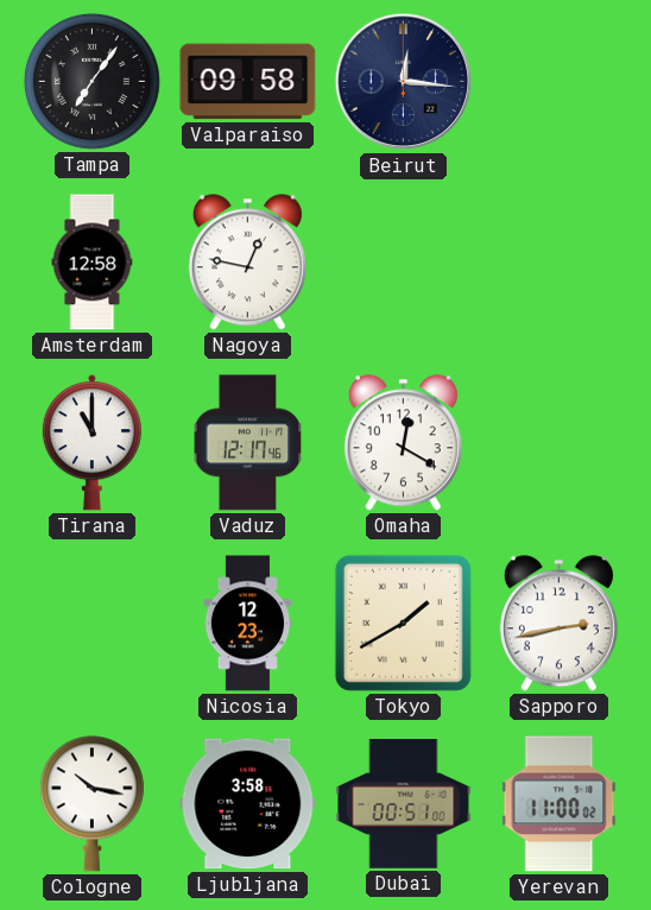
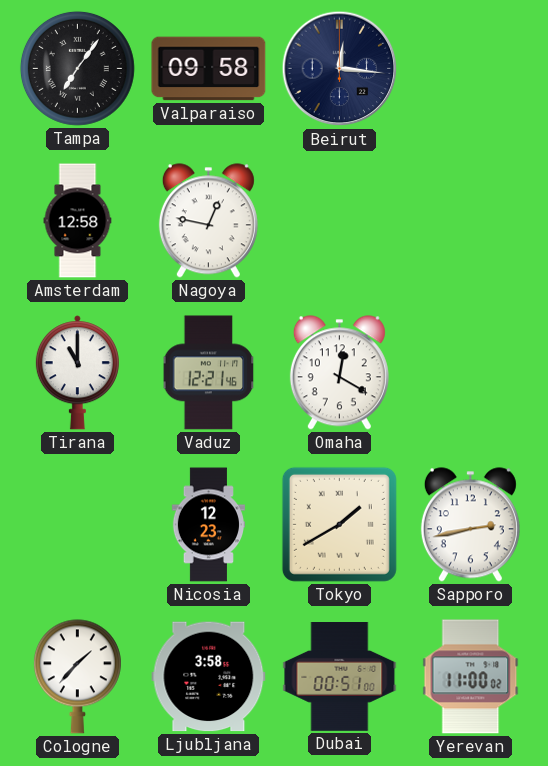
Vaduz: 12:17 -> 12:21
Cologne: 10:17 -> 1:37
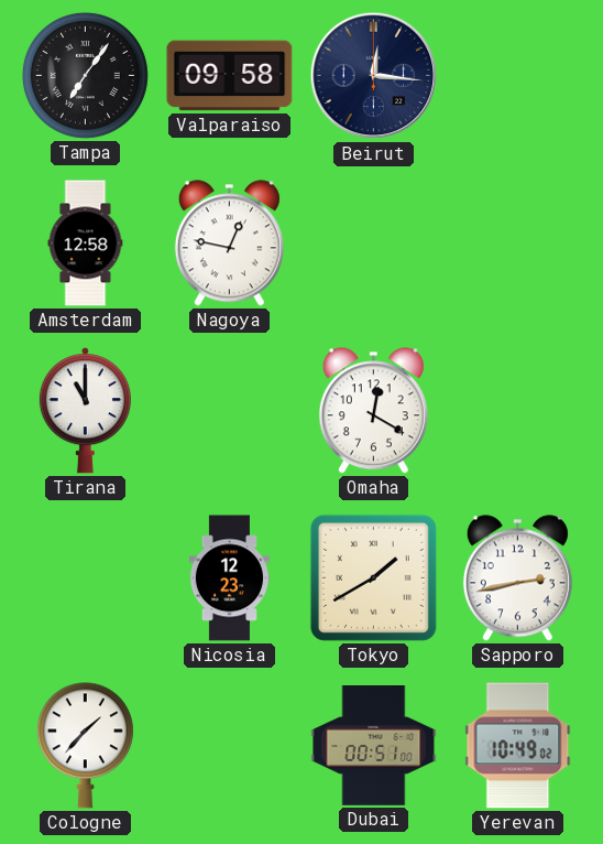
Vaduz: 12:21 -> none
Ljubljana: 3:58 -> none
Yerevan: 11:00 -> 10:49
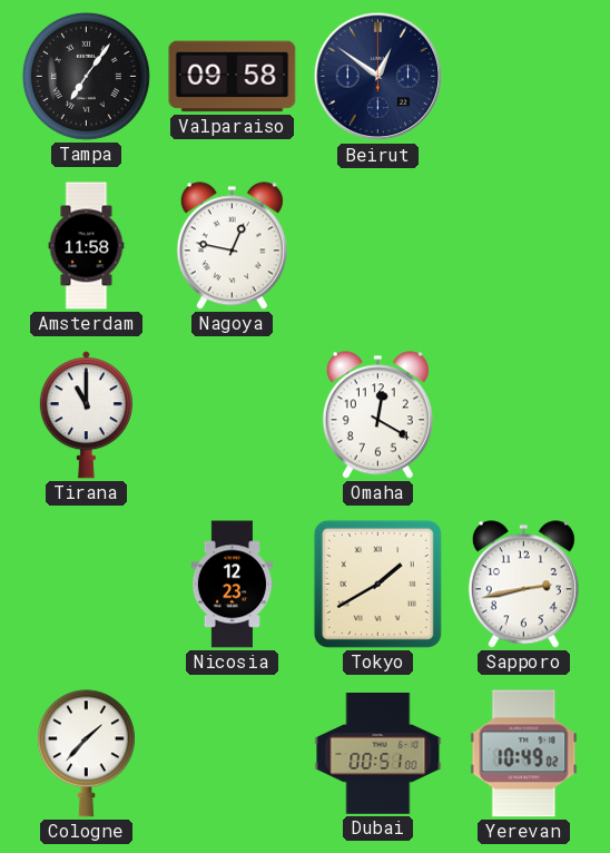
Beirut: 12:16 -> 12:51
Amsterdam: 12:58 -> 11:58
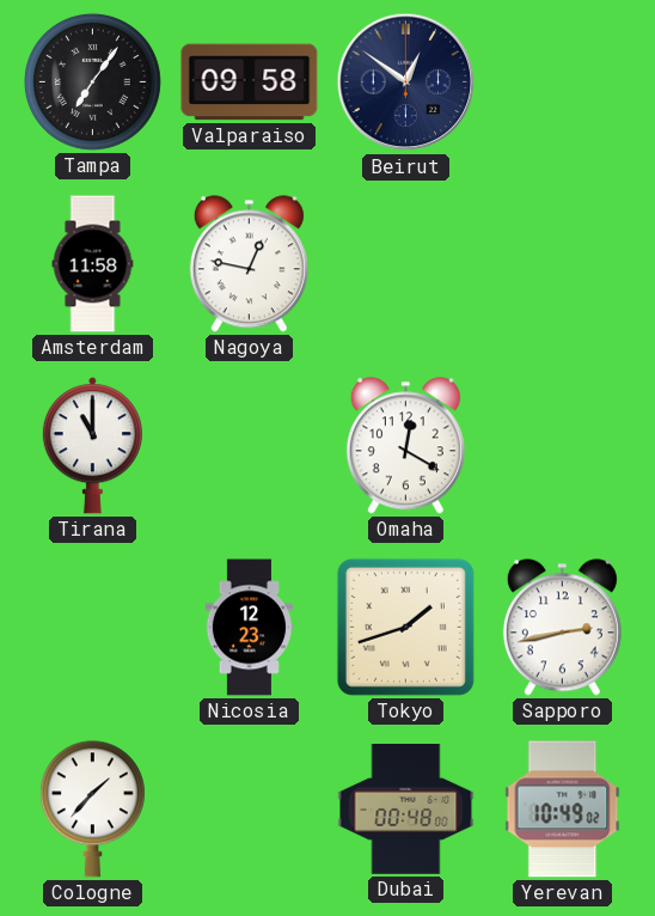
Tokyo: 1:40 -> 1:42
Dubai: 00:51 -> 00:48
